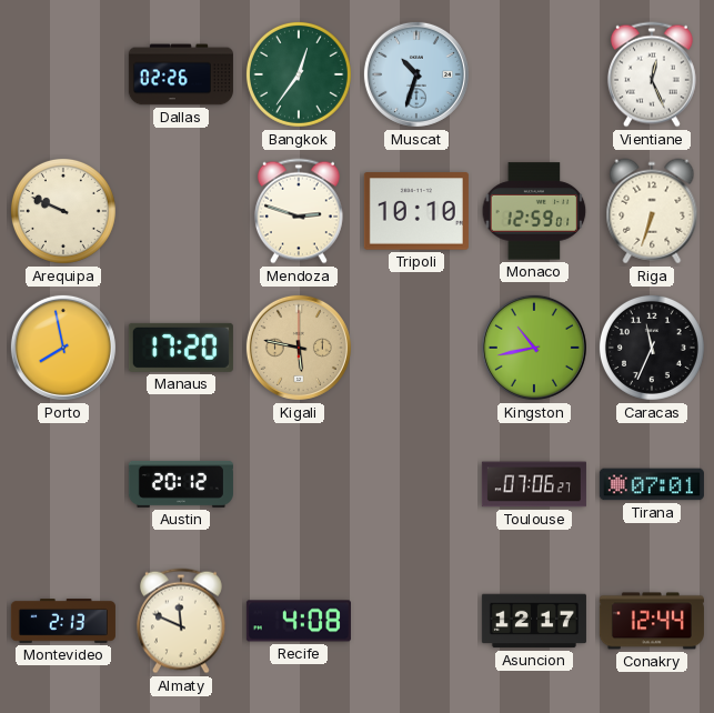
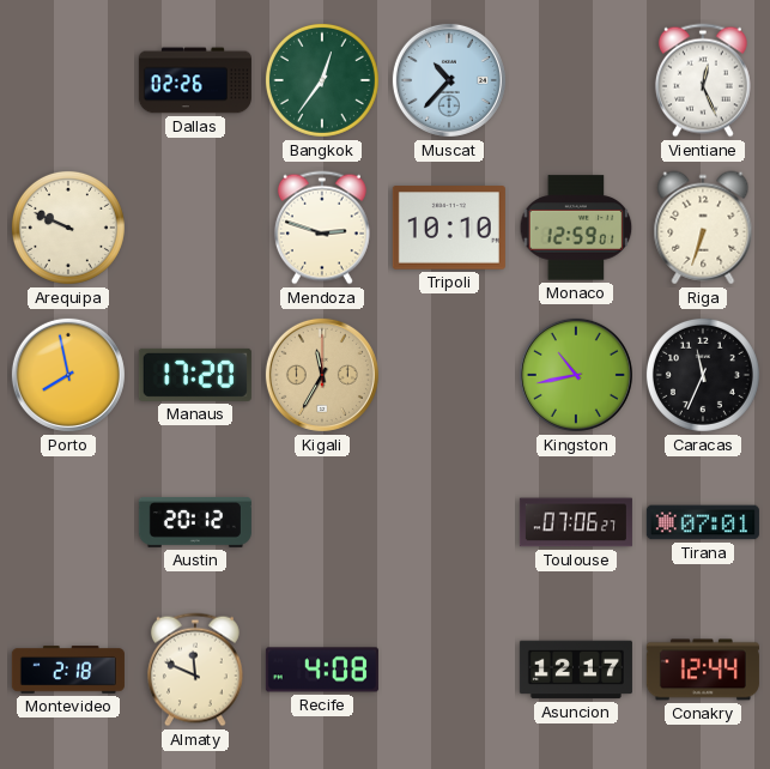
Muscat: 10:33 -> 10:37
Kigali: 5:47 -> 11:35
Montevideo: 2:13 -> 2:18
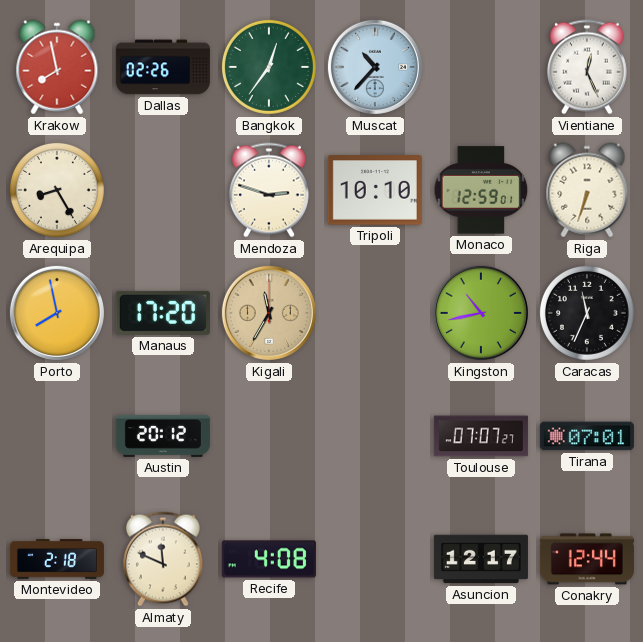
Krakow: none -> 7:58
Arequipa: 9:49 -> 8:25
Toulouse: 07:06 -> 07:07
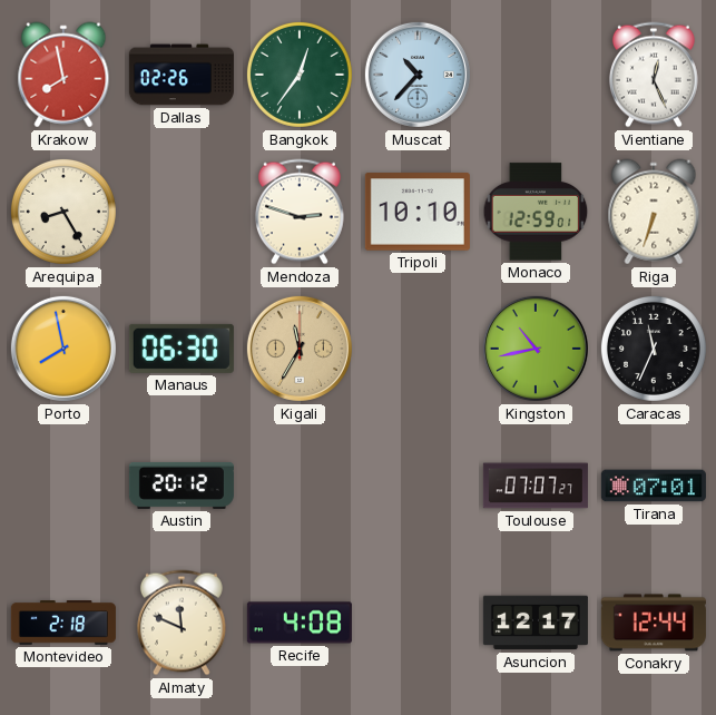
Manaus: 17:20 -> 06:30
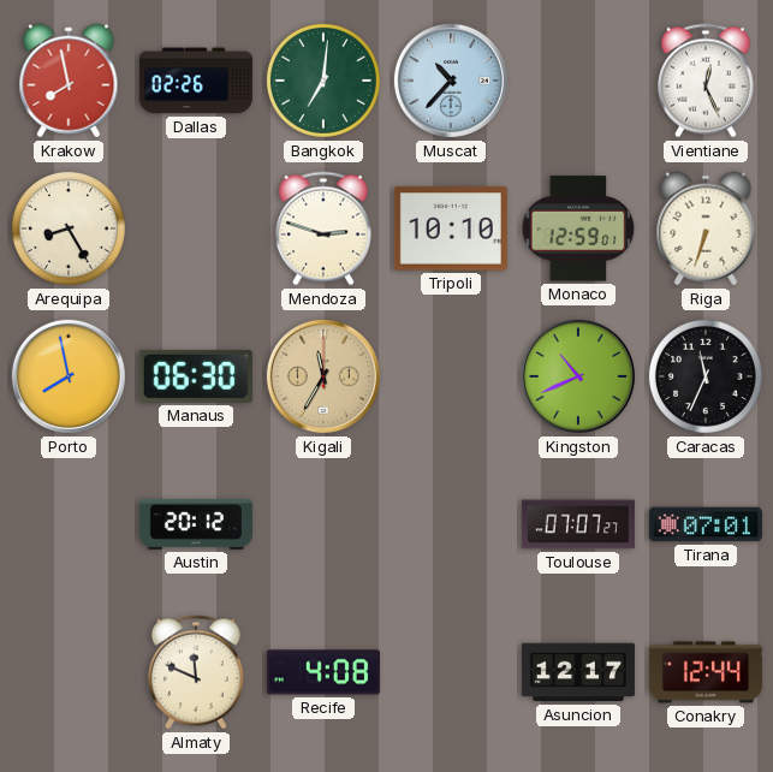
Bangkok: 12:36 -> 7:01
Kingston: 10:43 -> 10:41
Montevideo: 2:18 -> none
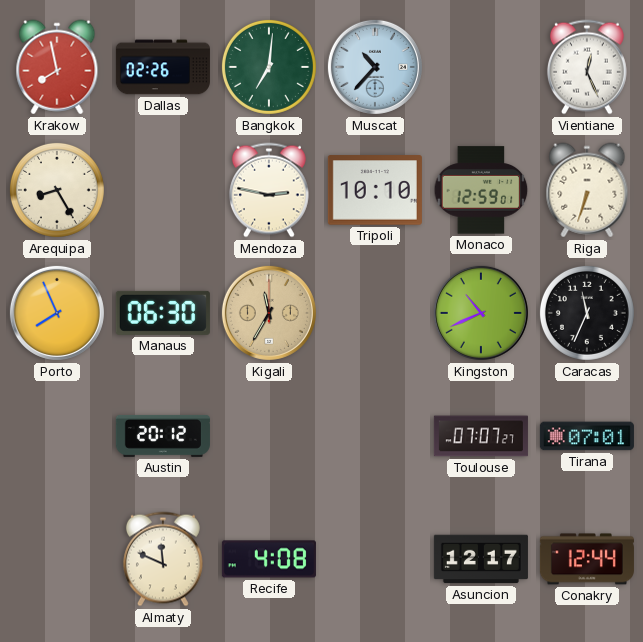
Mendoza: 2:48 -> 2:47
Porto: 7:58 -> 7:56
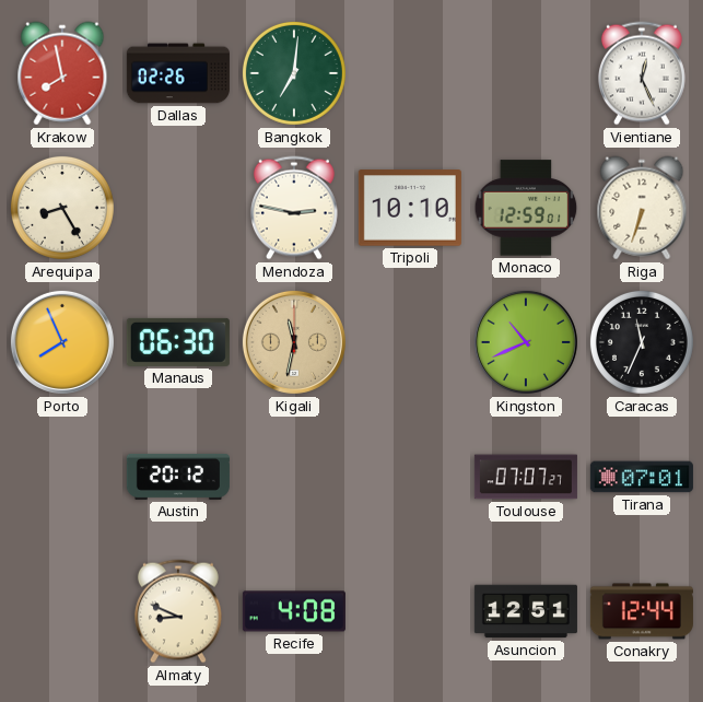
Muscat: 10:37 -> none
Kigali: 11:35 -> 11:32
Almaty: 11:49 -> 8:49
Asuncion: 12:17 -> 12:51
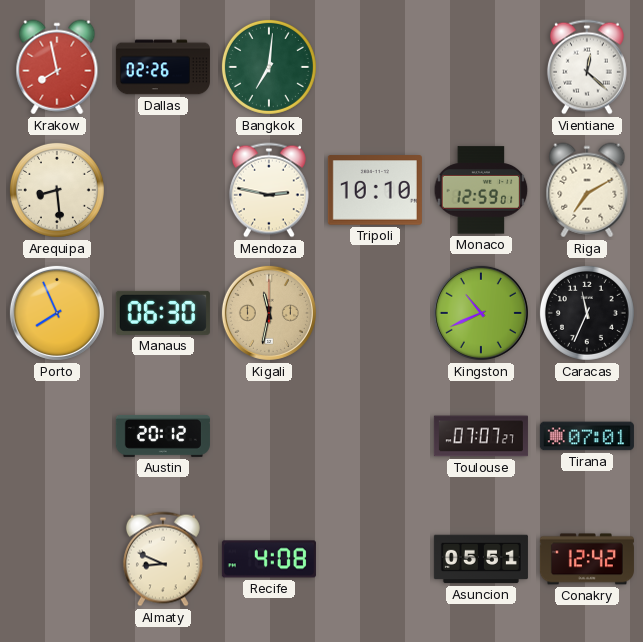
Vientiane: 12:26 -> 12:22
Arequipa: 8:25 -> 8:29
Riga: 6:33 -> 7:10
Asuncion: 12:51 -> 05:51
Conakry: 12:44 -> 12:42
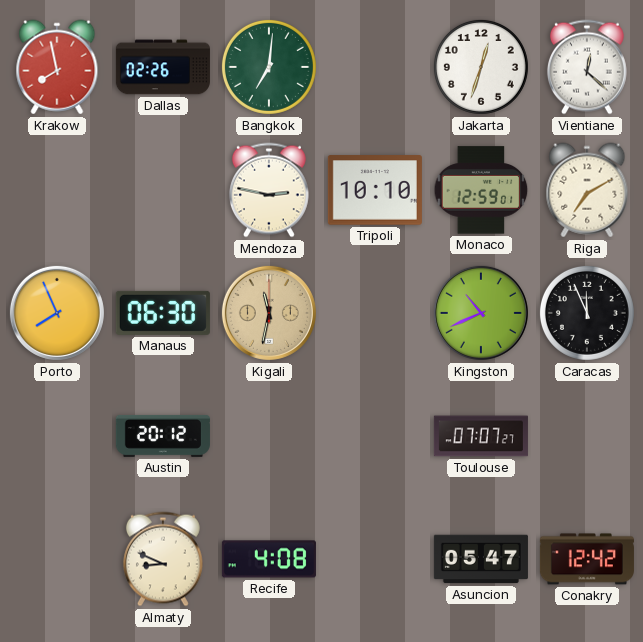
Jakarta: none -> 12:33
Arequipa: 8:29 -> none
Caracas: 11:34 -> 11:56
Tirana: 07:01 -> none
Asuncion: 05:51 -> 05:47
